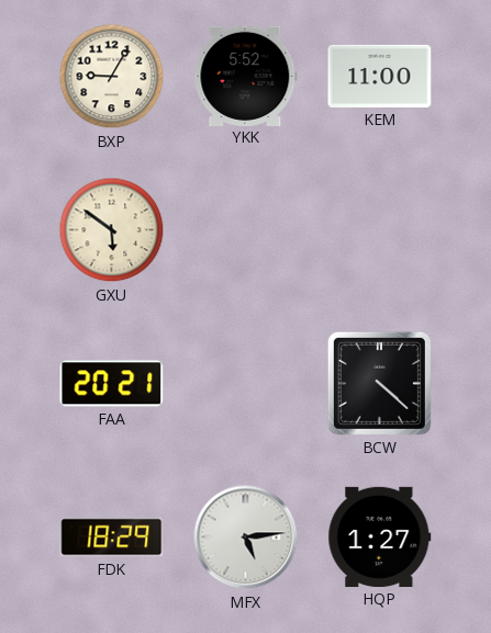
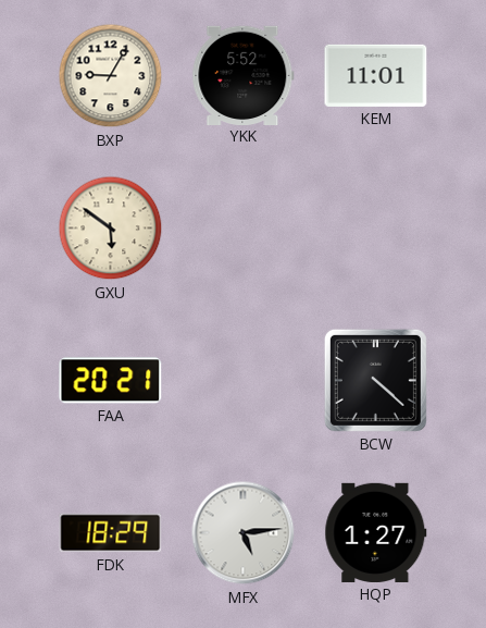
KEM: 11:00 -> 11:01
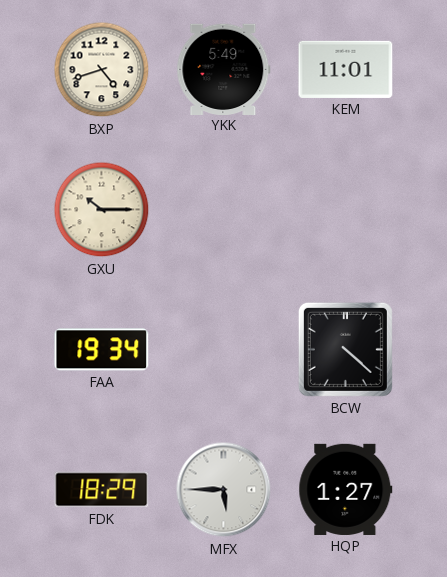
BXP: 9:05 -> 4:42
YKK: 5:52 -> 5:49
GXU: 5:51 -> 10:15
FAA: 20:21 -> 19:34
MFX: 5:14 -> 5:45
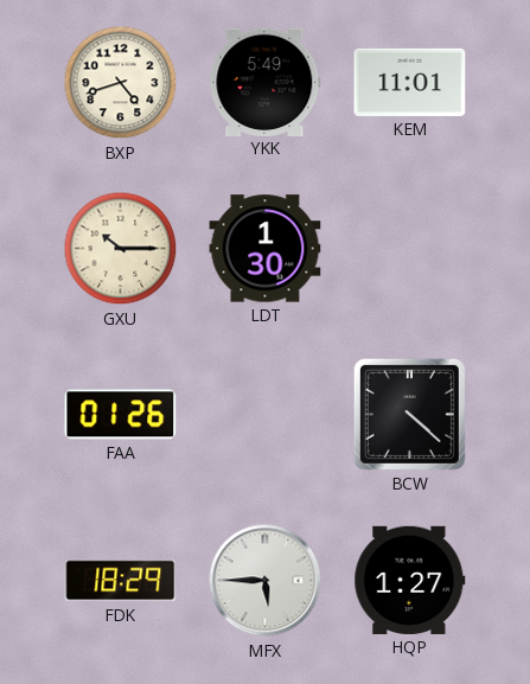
LDT: none -> 1:30
FAA: 19:34 -> 01:26
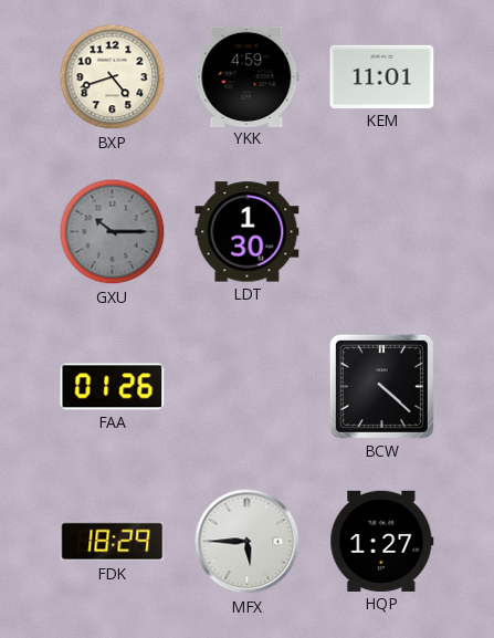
YKK: 5:49 -> 4:59
GXU dial: cream -> grey
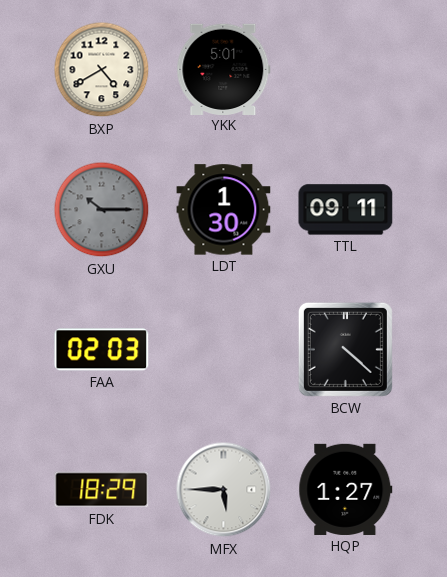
BXP: 4:42 -> 4:40
YKK: 4:59 -> 5:01
KEM: 11:01 -> none
TTL: none -> 09:11
FAA: 01:26 -> 02:03
